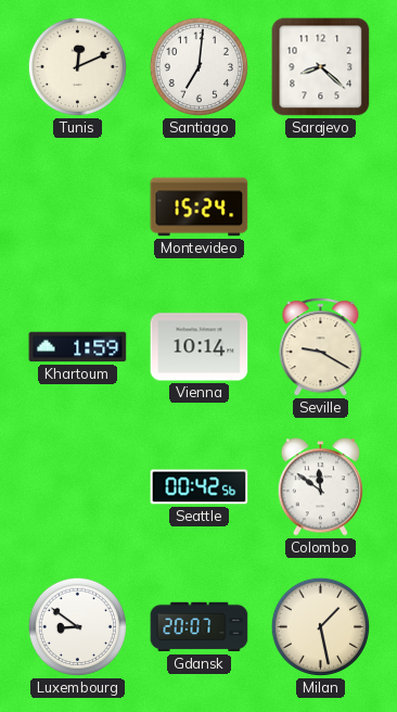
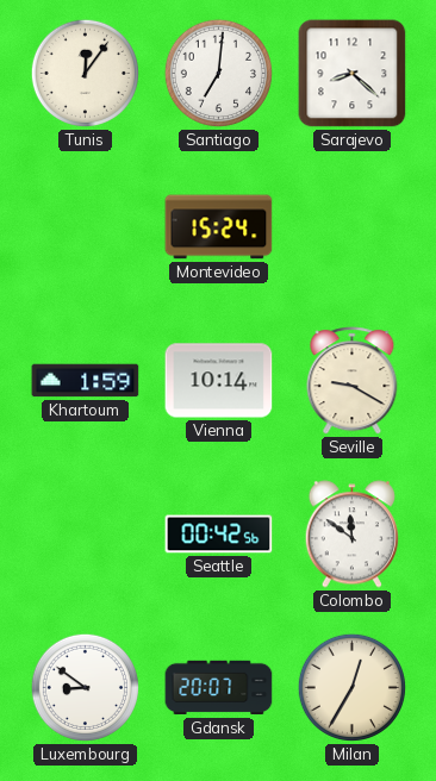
Tunis: 12:11 -> 12:06
Milan: 1:28 -> 12:35
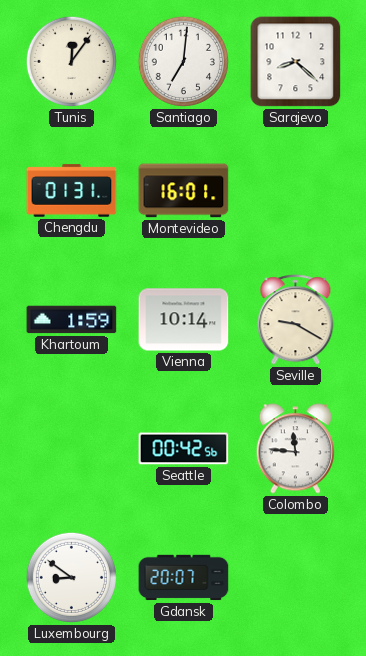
Chengdu: none -> 01:31
Montevideo: 15:24 -> 16:01
Colombo: 11:51 -> 11:46
Milan: 12:35 -> none
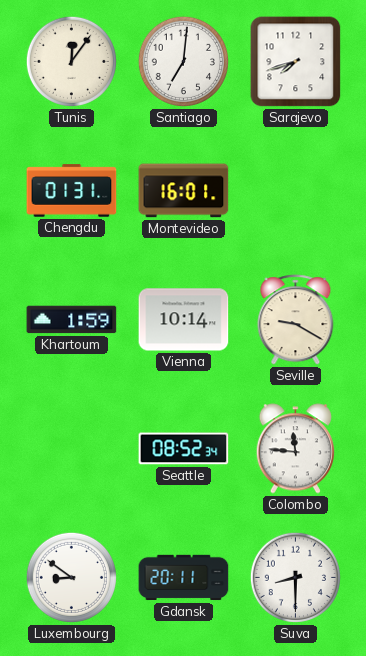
Sarajevo: 8:22 -> 7:42
Seattle: 00:42 -> 08:52
Gdansk: 20:07 -> 20:11
Suva: none -> 8:30
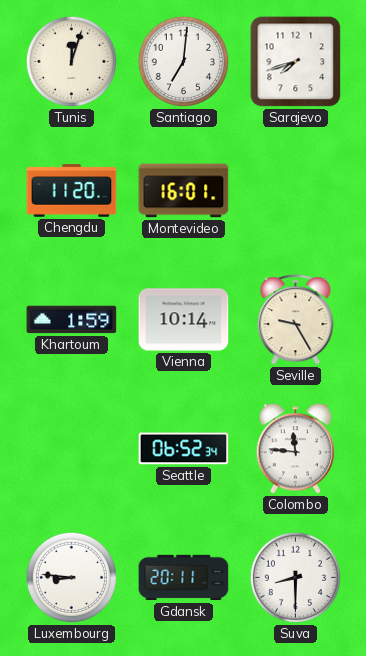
Tunis: 12:06 -> 12:03
Chengdu: 01:31 -> 11:20
Seville: 9:20 -> 9:25
Seattle: 08:52 -> 06:52
Luxembourg: 8:51 -> 8:46
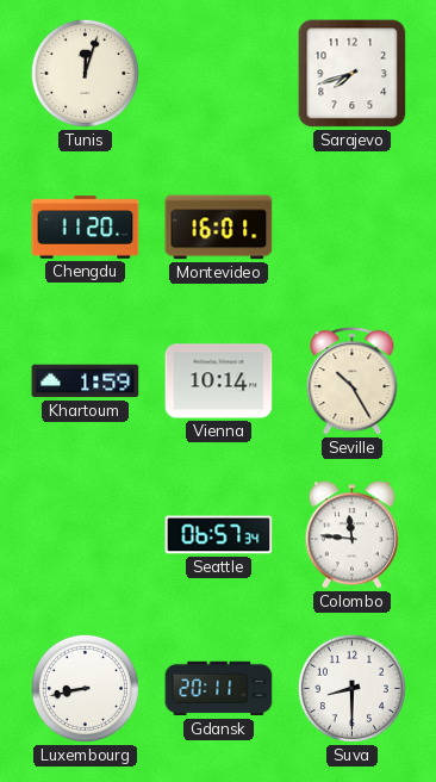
Santiago: 7:01 -> none
Seville: 9:25 -> 10:25
Seattle: 06:52 -> 06:57
Luxembourg: 8:46 -> 8:43
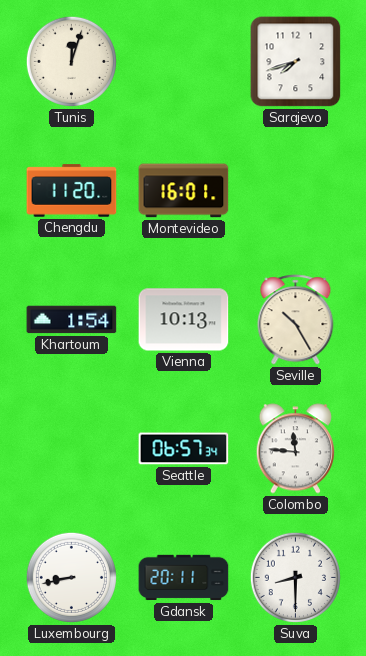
Khartoum: 1:59 -> 1:54
Vienna: 10:14 -> 10:13
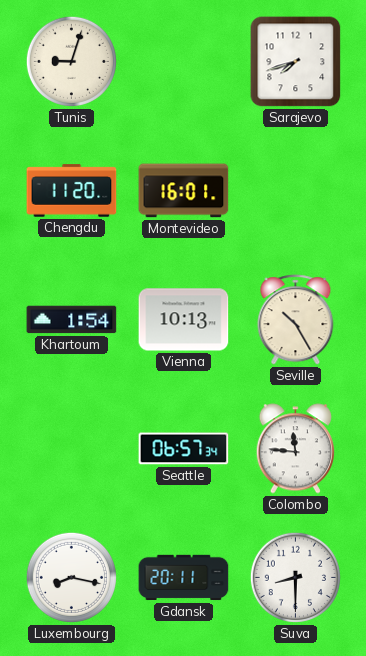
Tunis: 12:03 -> 9:03
Luxembourg: 8:43 -> 8:17
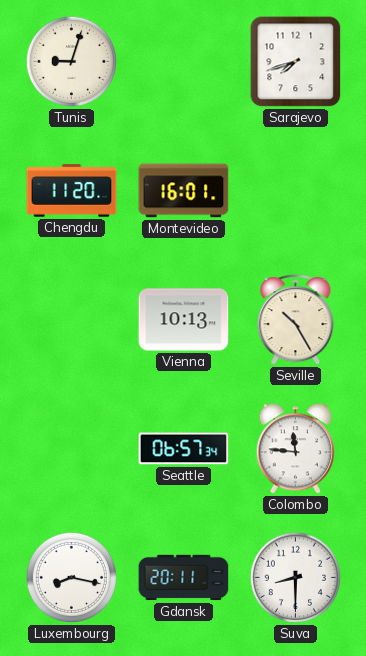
Khartoum: 1:54 -> none
